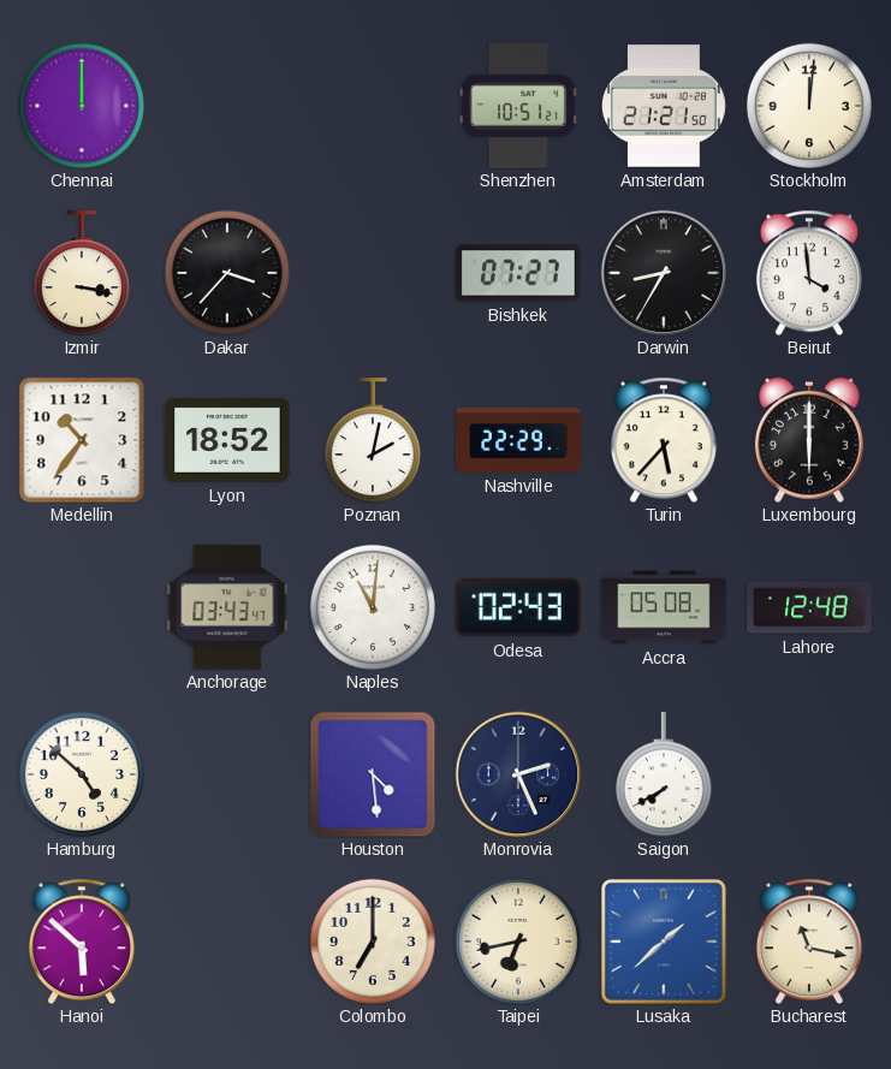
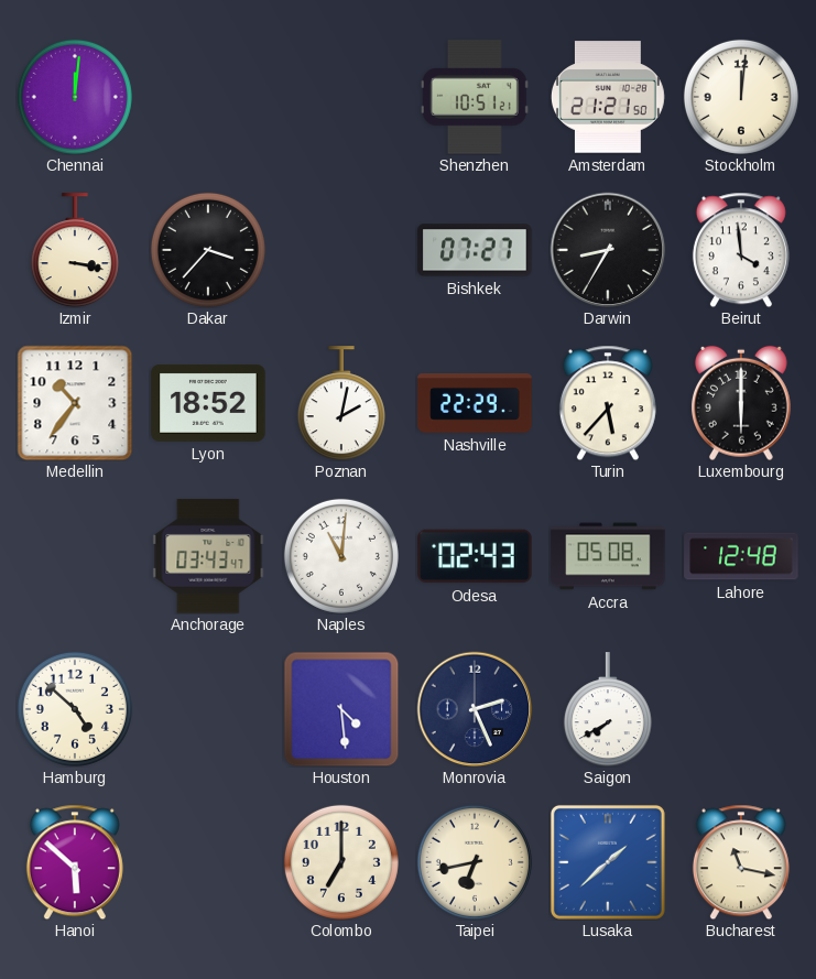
Chennai: 12:00 -> 12:01
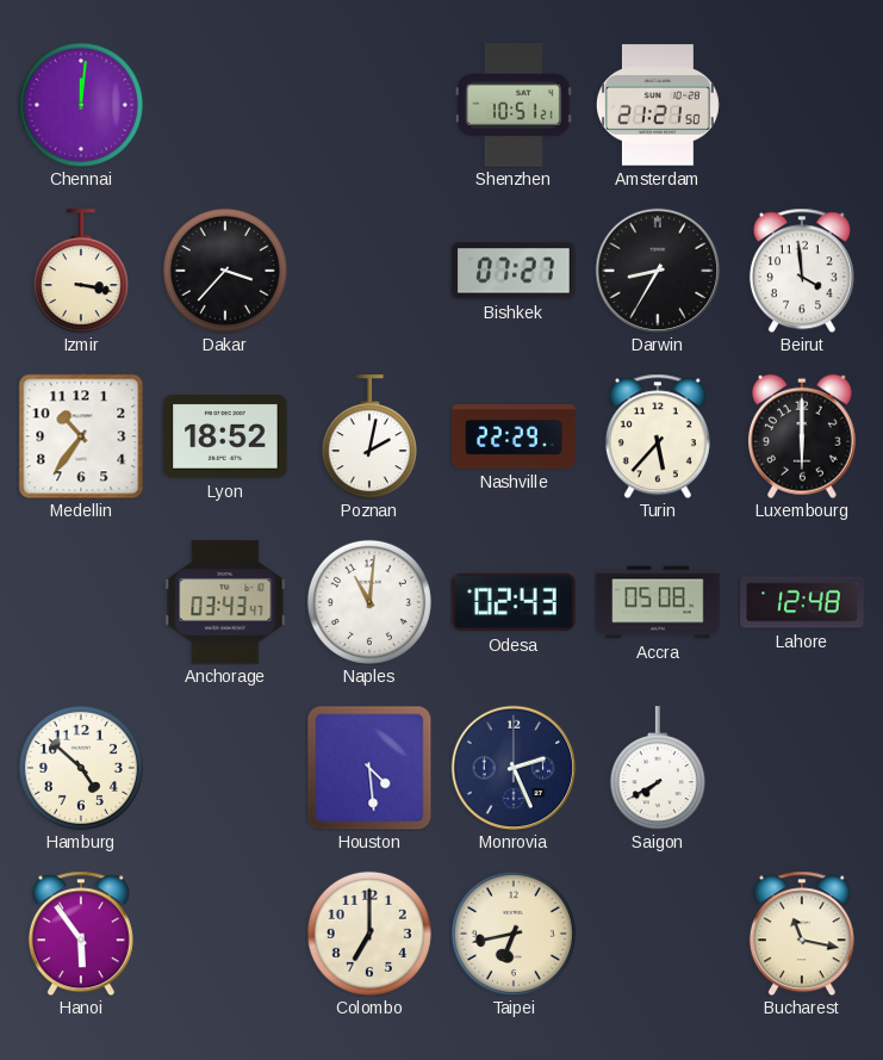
Stockholm: 12:01 -> none
Hanoi: 5:52 -> 5:54
Lusaka: 1:38 -> none
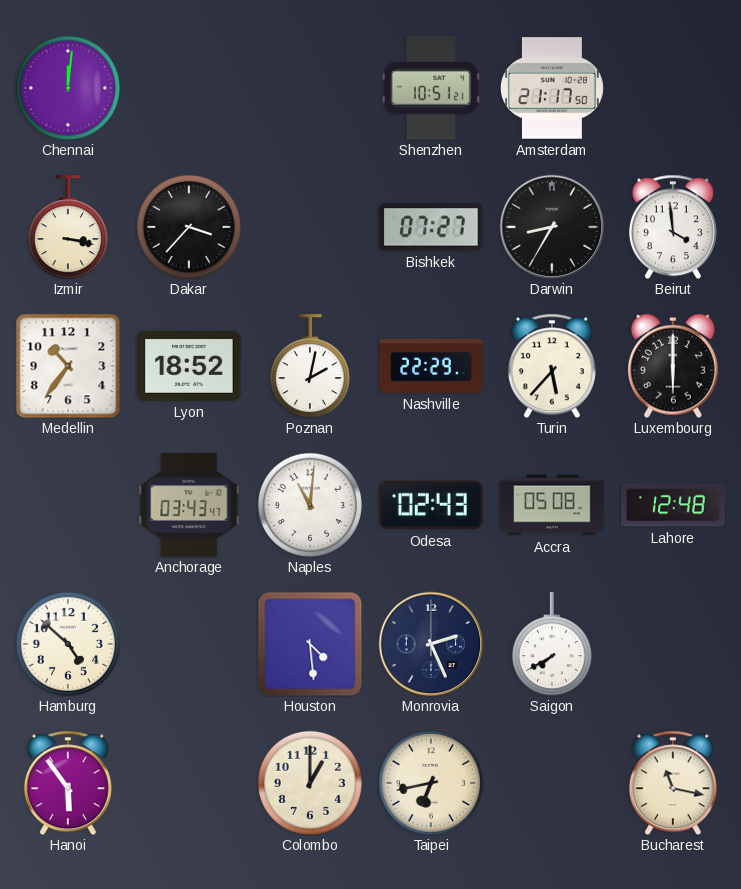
Amsterdam: 21:21 -> 21:17
Colombo: 7:00 -> 1:00
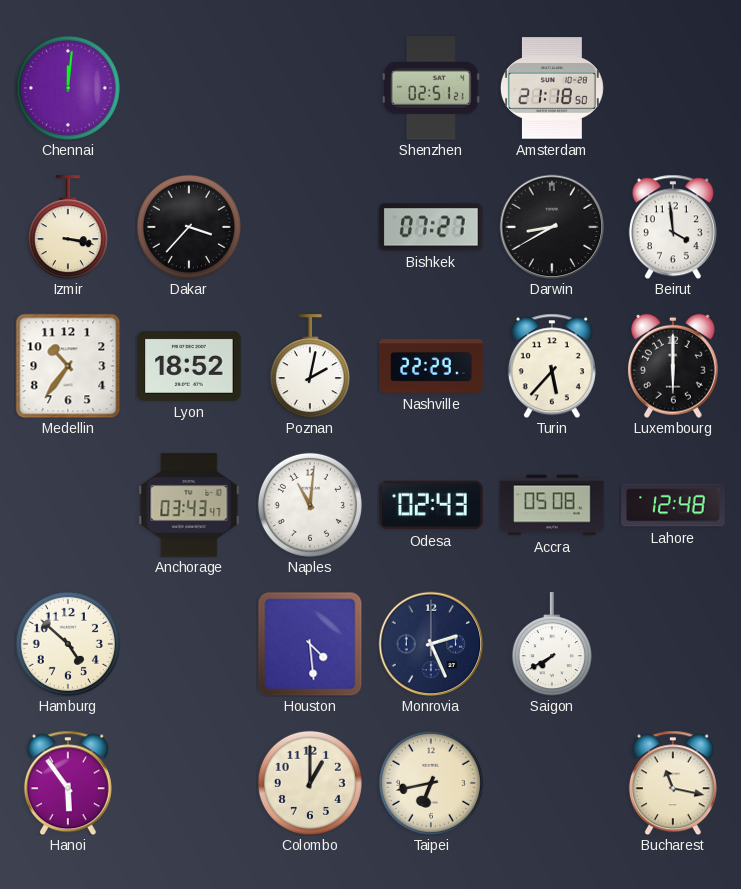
Shenzhen: 10:51 -> 02:51
Amsterdam: 21:17 -> 21:18
Darwin: 8:35 -> 8:40
